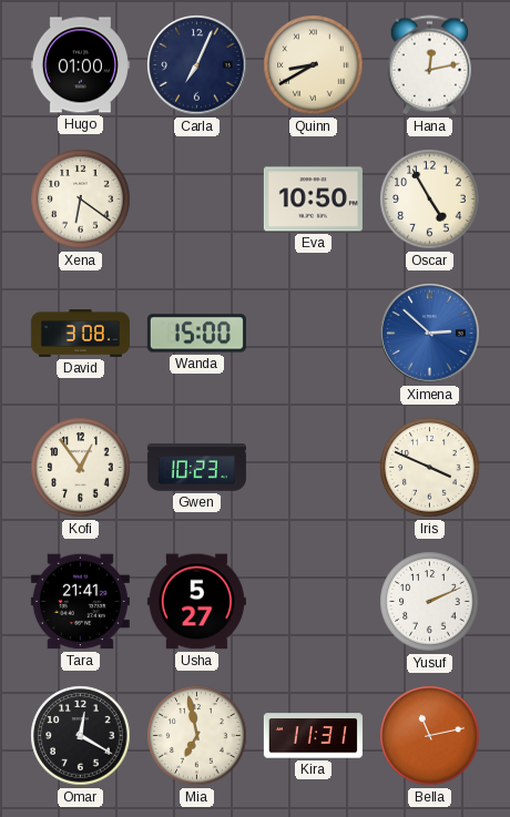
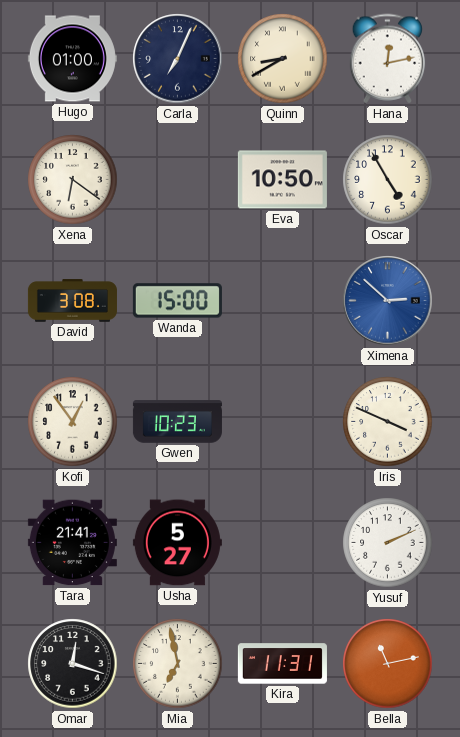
Omar: 12:20 -> 12:18
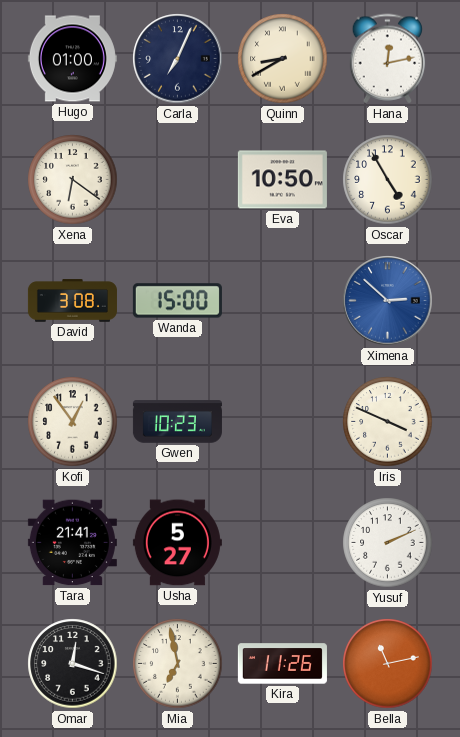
Kira: 11:31 -> 11:26
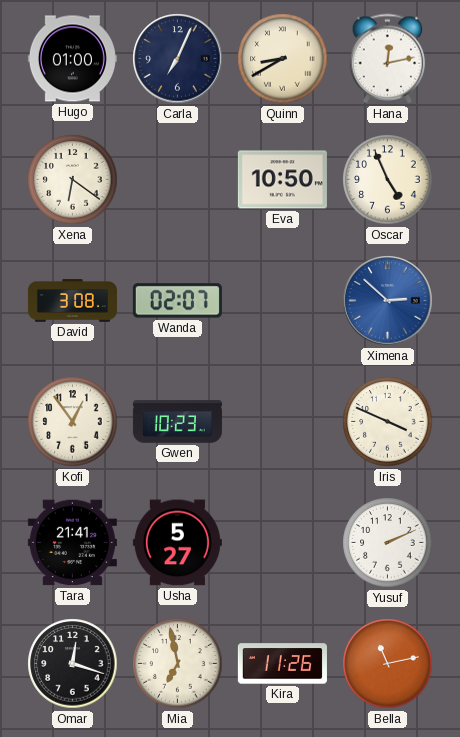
Oscar: 4:55 -> 4:56
Wanda: 15:00 -> 02:07
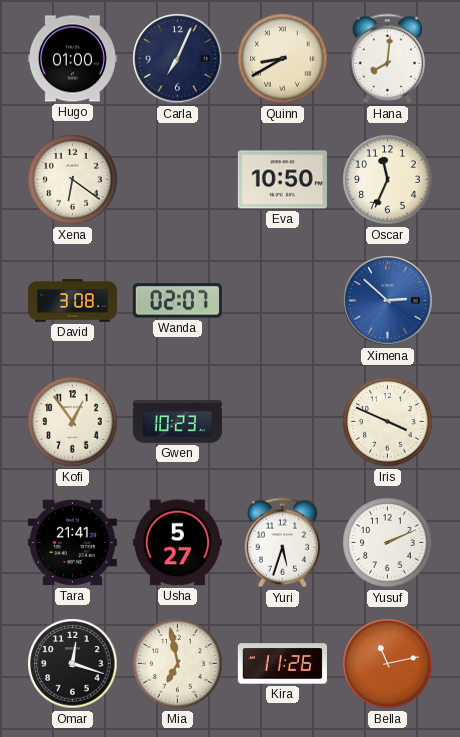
Hana: 12:13 -> 8:01
Oscar: 4:56 -> 11:34
Yuri: none -> 5:33
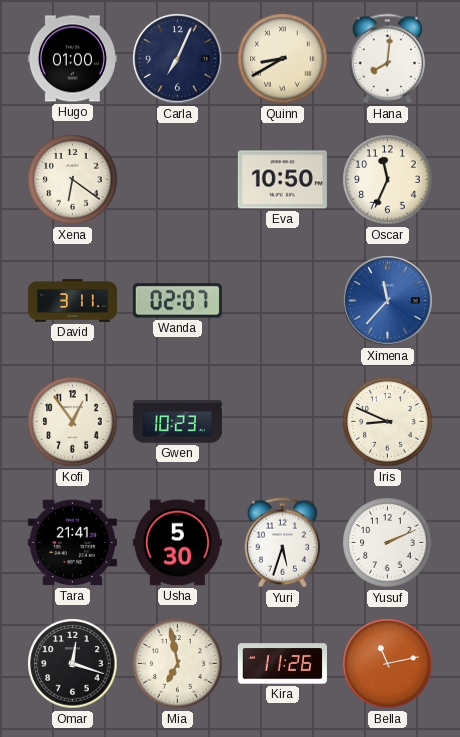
David: 3:08 -> 3:11
Ximena: 2:52 -> 11:37
Iris: 3:49 -> 8:49
Usha: 5:27 -> 5:30
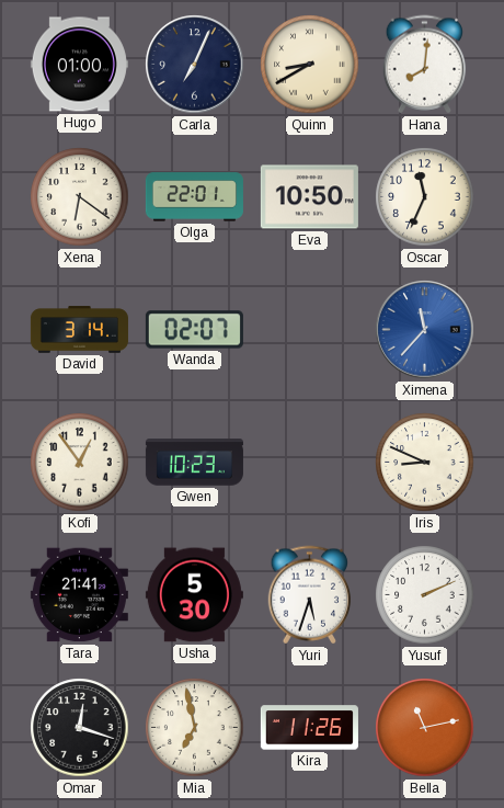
Olga: none -> 22:01
David: 3:11 -> 3:14
